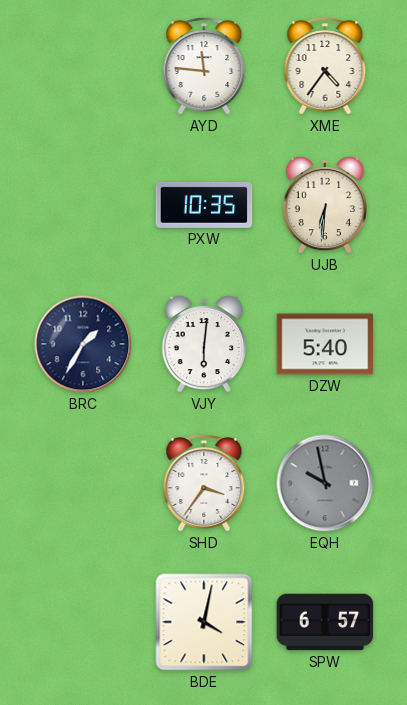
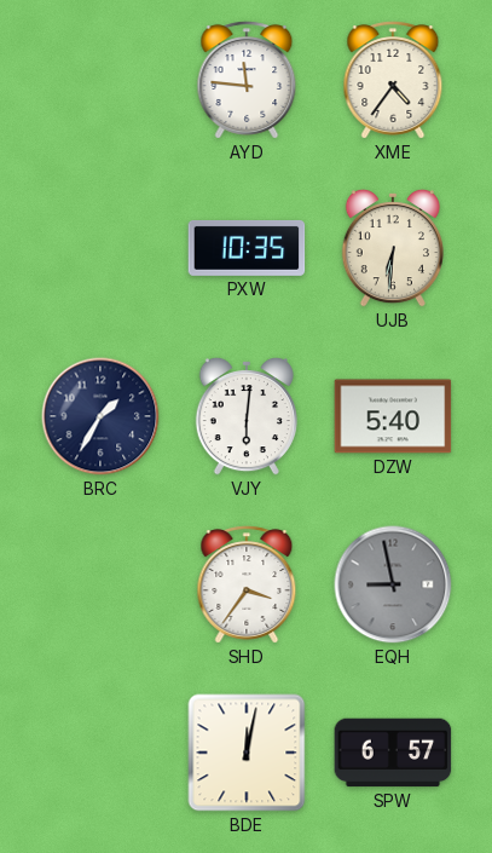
EQH: 9:58 -> 8:58
BDE: 4:02 -> 12:02
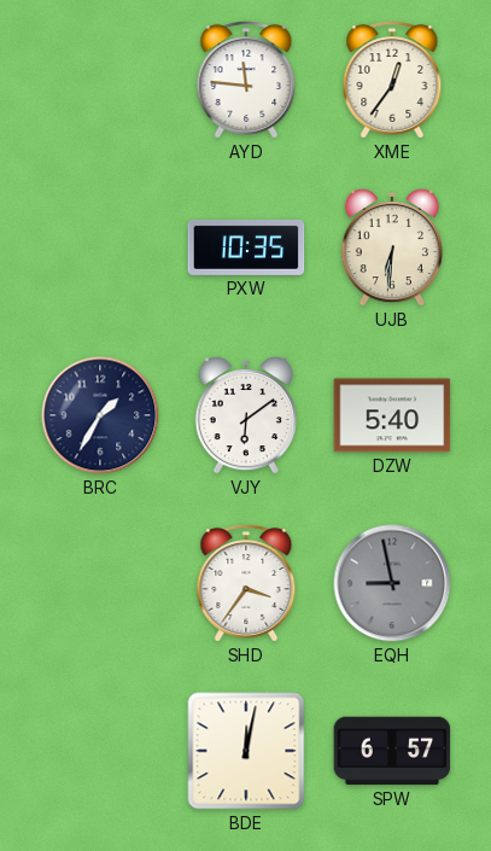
XME: 4:36 -> 12:36
VJY: 6:01 -> 6:09
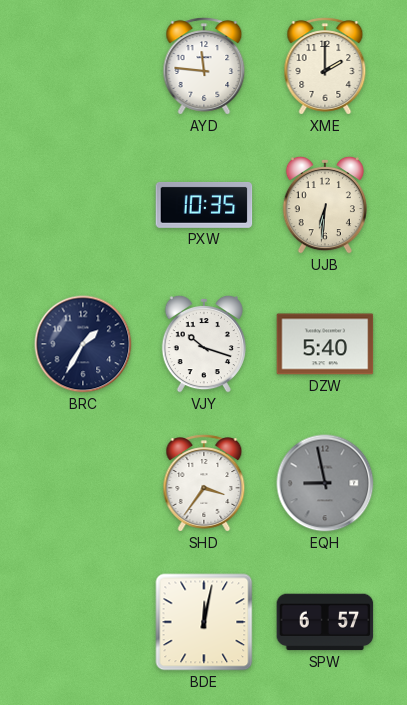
XME: 12:36 -> 2:00
VJY: 6:09 -> 10:18
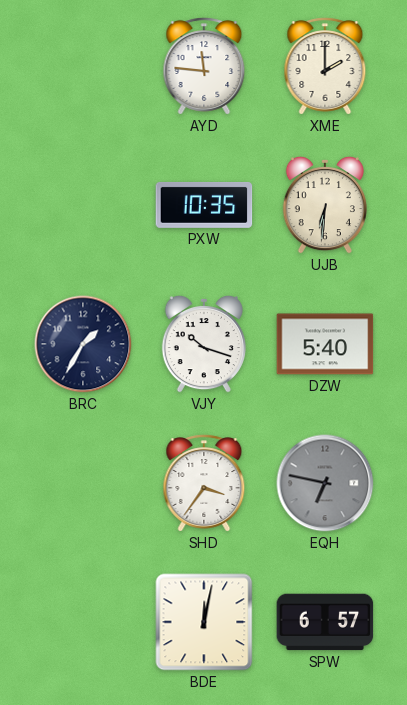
EQH: 8:58 -> 6:47
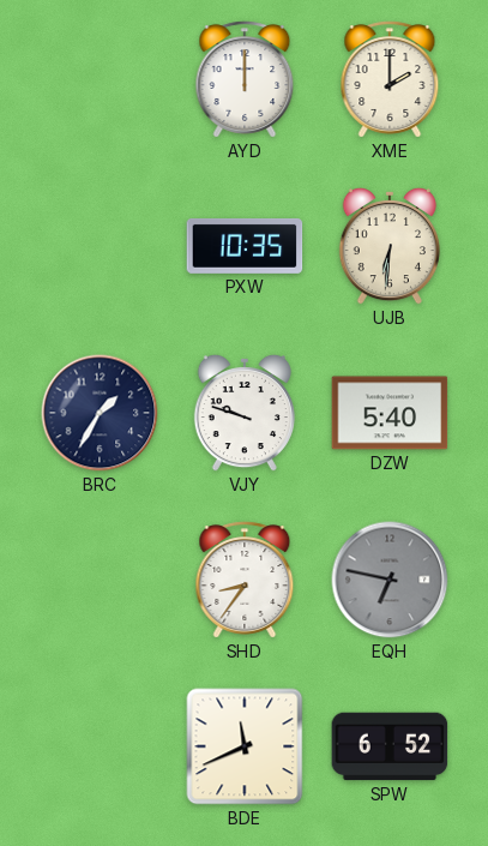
AYD: 11:46 -> 12:00
VJY: 10:18 -> 9:48
SHD: 3:36 -> 8:36
BDE: 12:02 -> 11:41
SPW: 6:57 -> 6:52
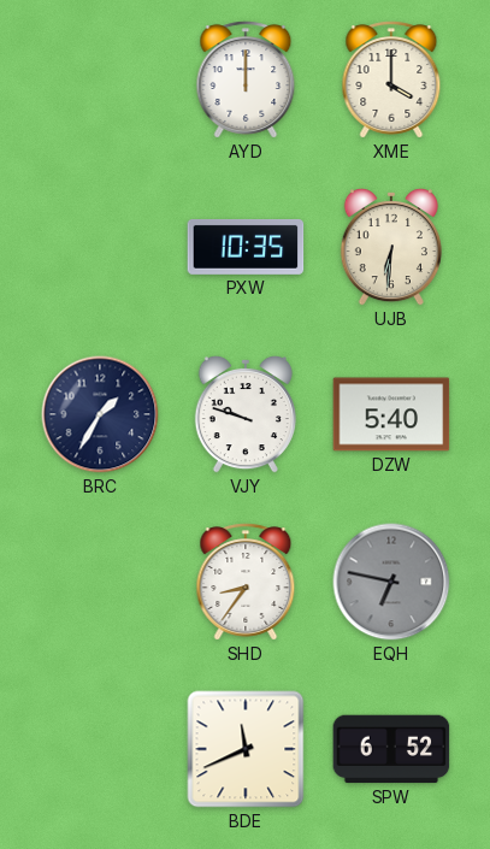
XME: 2:00 -> 4:00
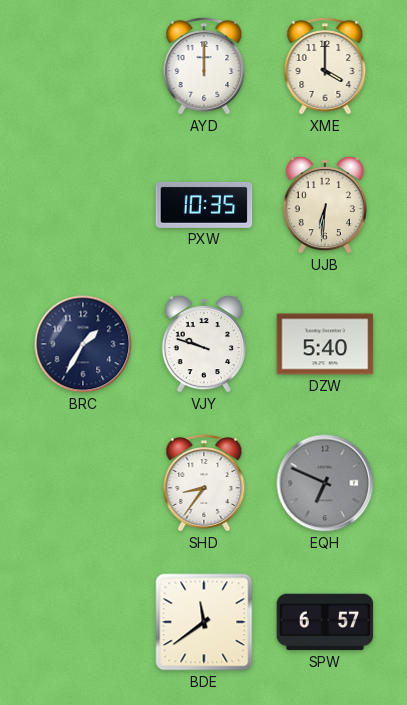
EQH: 6:47 -> 6:49
BDE: 11:41 -> 11:39
SPW: 6:52 -> 6:57
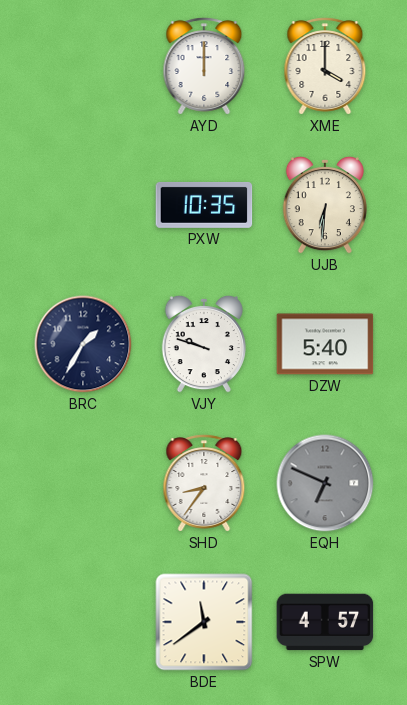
SPW: 6:57 -> 4:57
